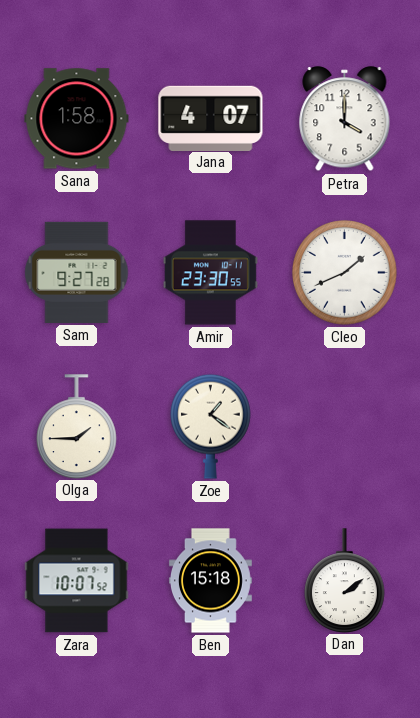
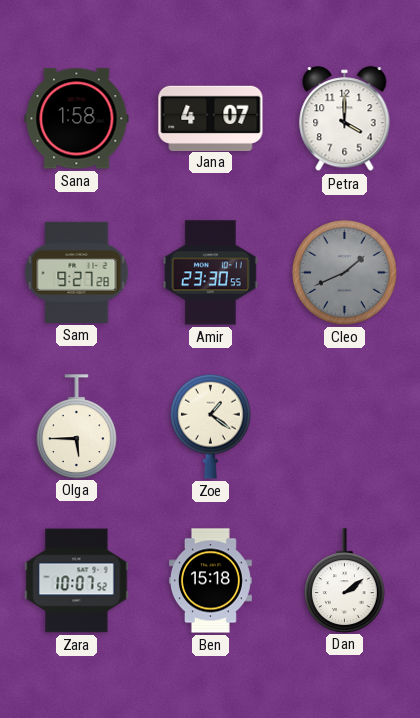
Cleo dial: white -> grey
Olga: 1:45 -> 5:45
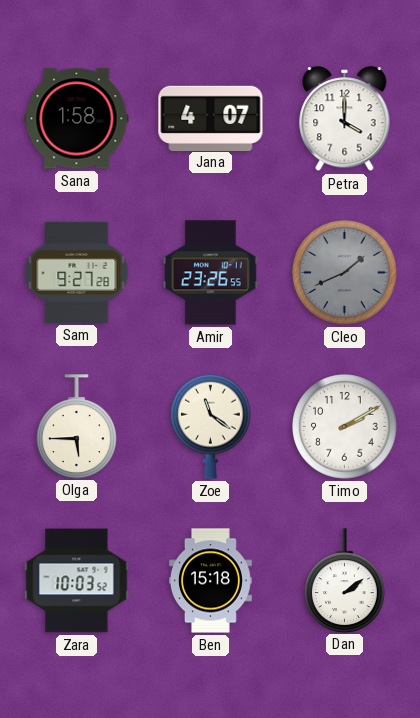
Amir: 23:30 -> 23:26
Zoe: 1:21 -> 11:21
Timo: none -> 2:10
Zara: 10:07 -> 10:03
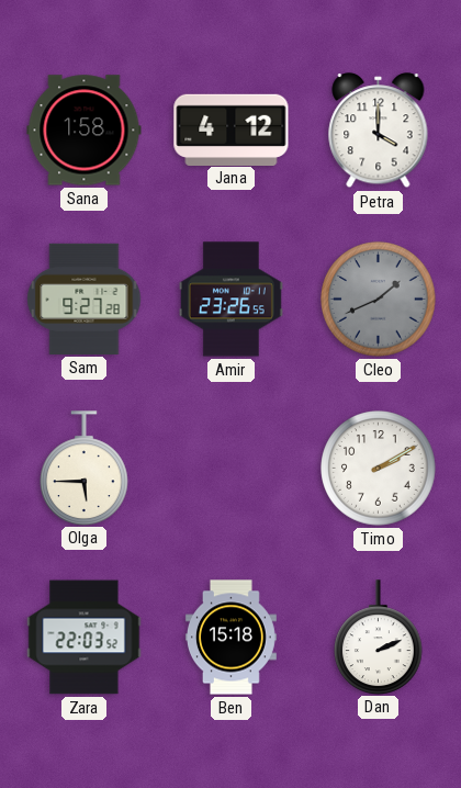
Jana: 4:07 -> 4:12
Zoe: 11:21 -> none
Zara: 10:03 -> 22:03
Dan: 2:09 -> 2:11
